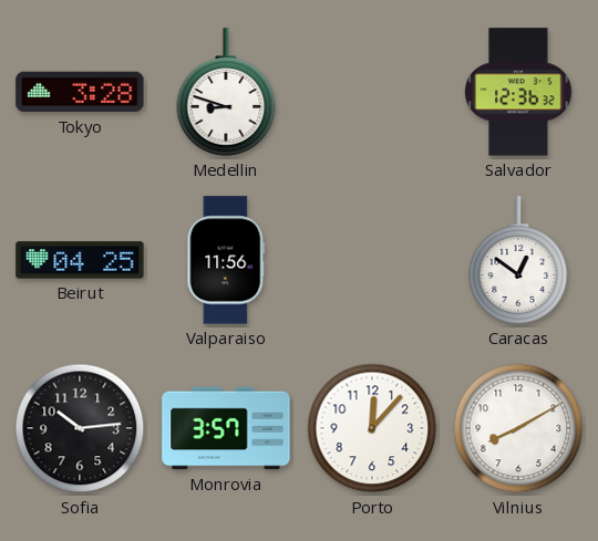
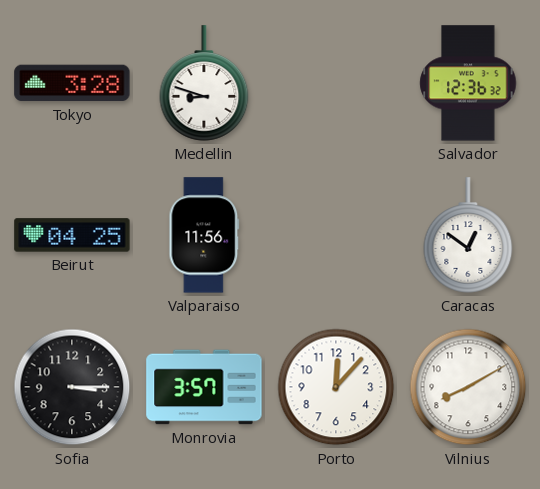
Sofia: 10:14 -> 3:15
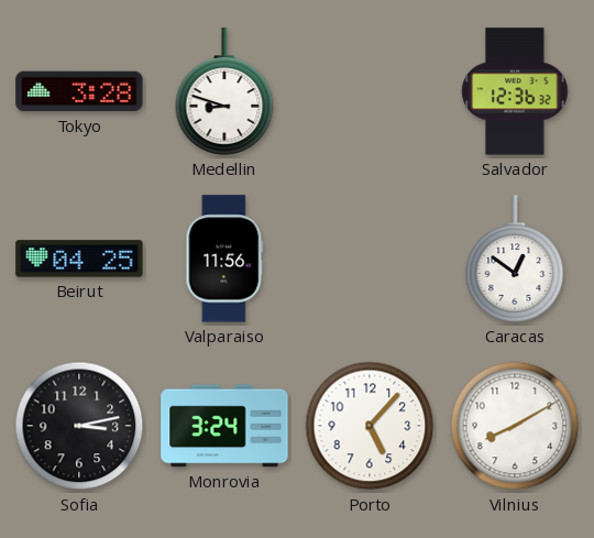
Sofia: 3:15 -> 3:13
Monrovia: 3:57 -> 3:24
Porto: 12:07 -> 5:07
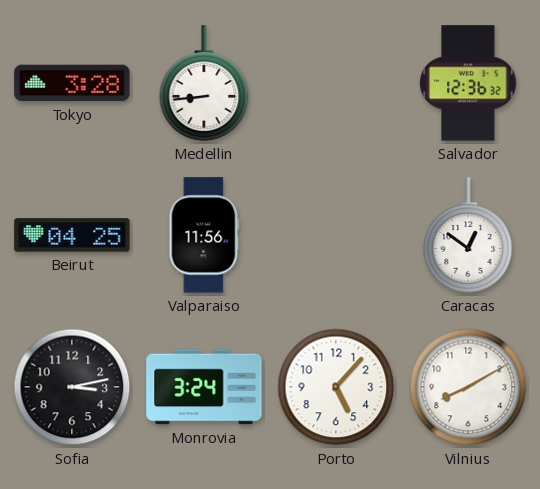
Medellin: 8:48 -> 8:44
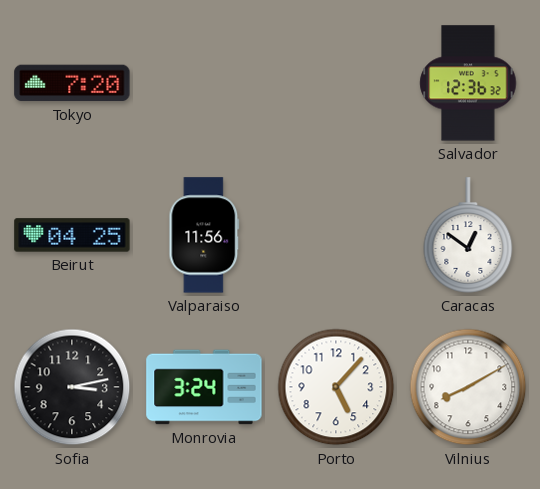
Tokyo: 3:28 -> 7:20
Medellin: 8:44 -> none
